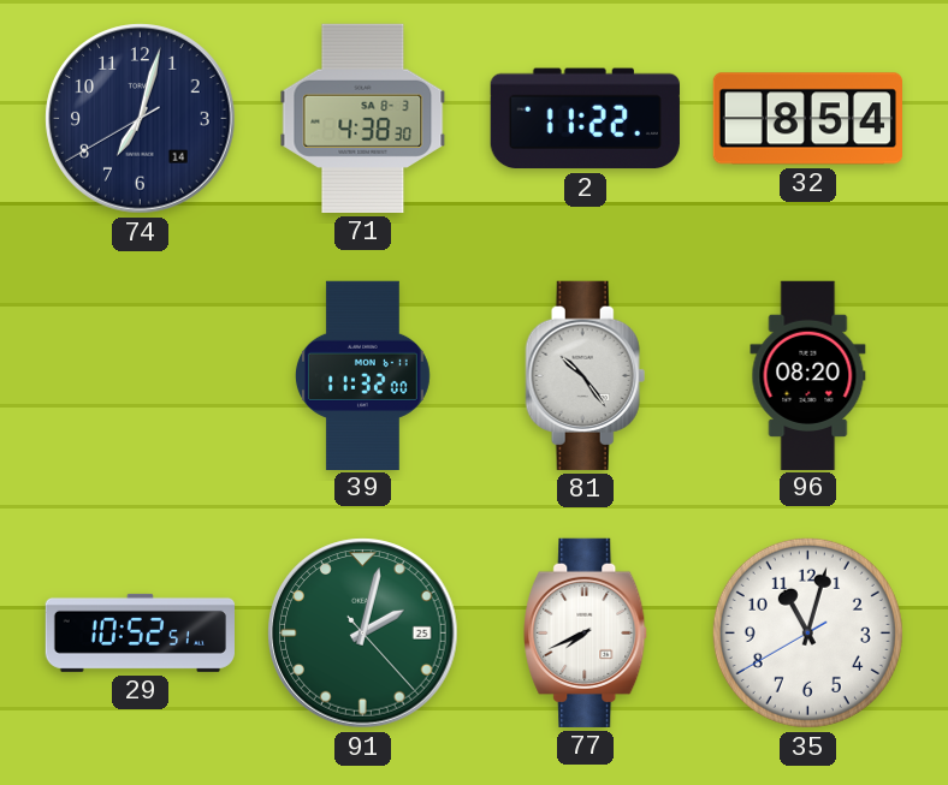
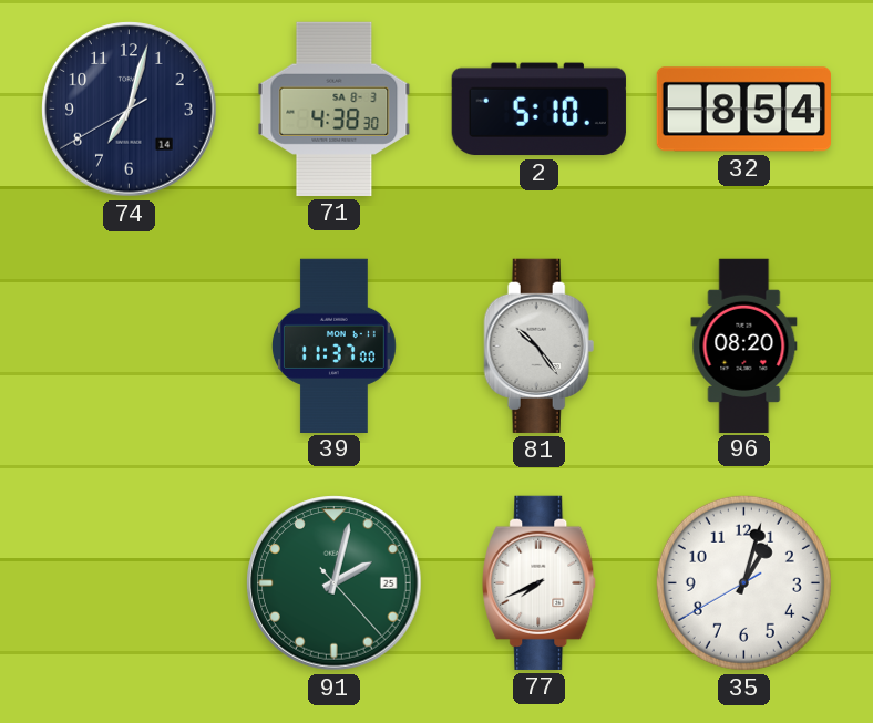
2: 11:22 -> 5:10
39: 11:32 -> 11:37
29: 10:52 -> none
35: 11:02 -> 1:02
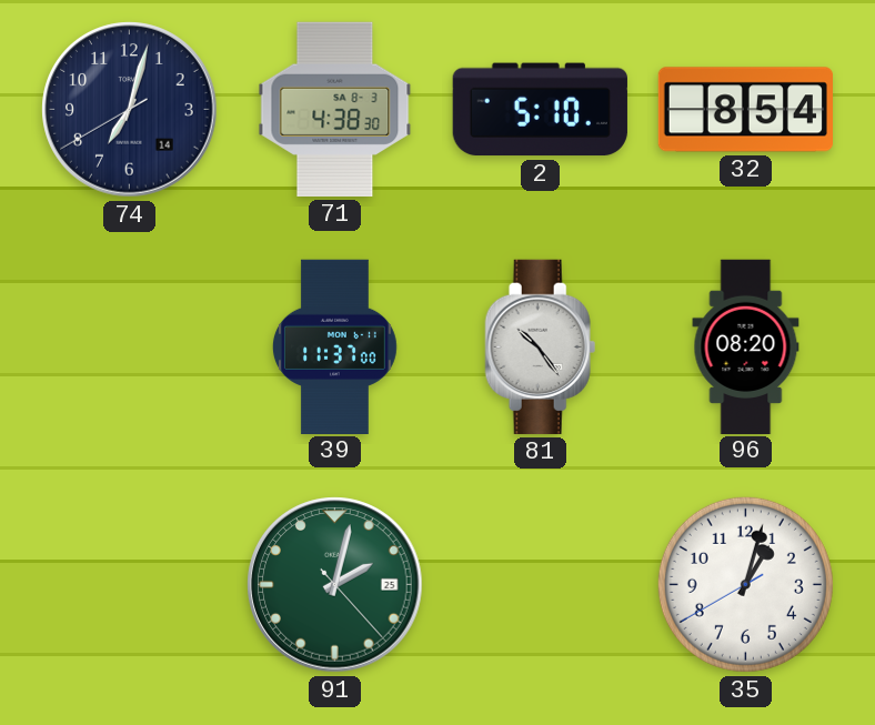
77: 7:41 -> none
